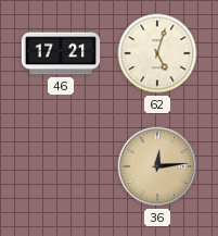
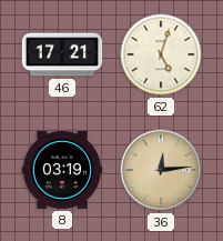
8: none -> 03:19
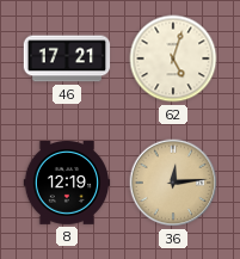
8: 03:19 -> 12:19
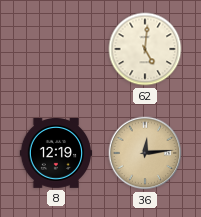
46: 17:21 -> none
62: 5:03 -> 5:01
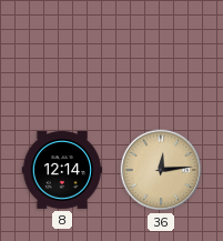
62: 5:01 -> none
8: 12:19 -> 12:14
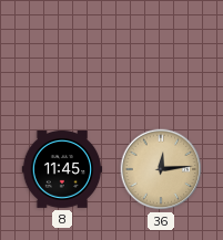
8: 12:14 -> 11:45
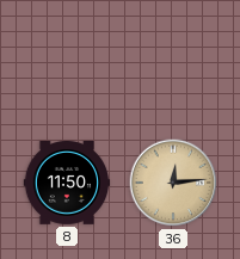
8: 11:45 -> 11:50
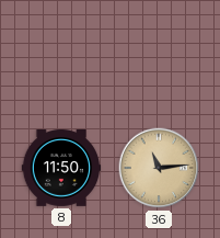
36: 12:14 -> 11:14
